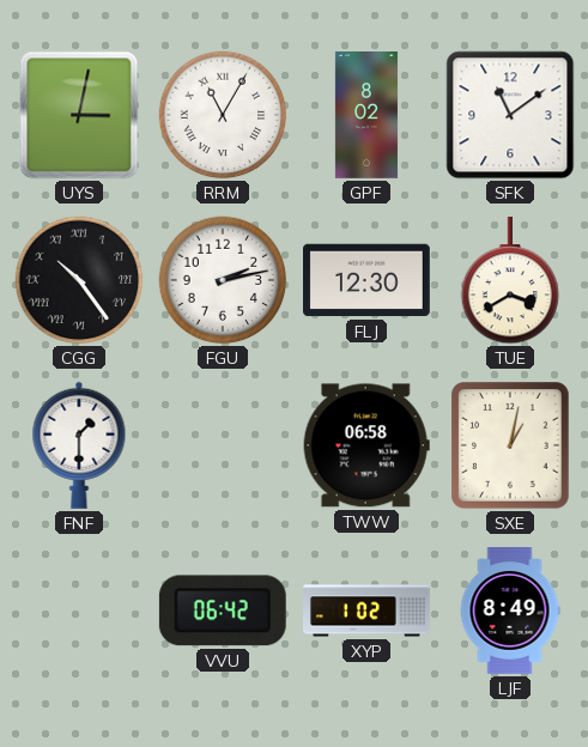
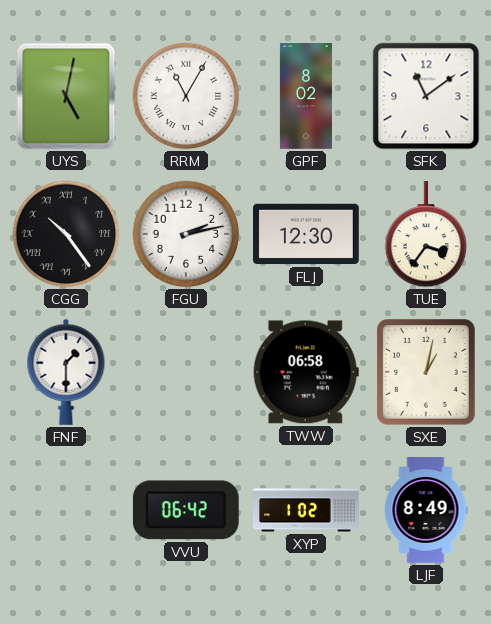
UYS: 3:02 -> 5:02
TUE: 3:40 -> 3:36
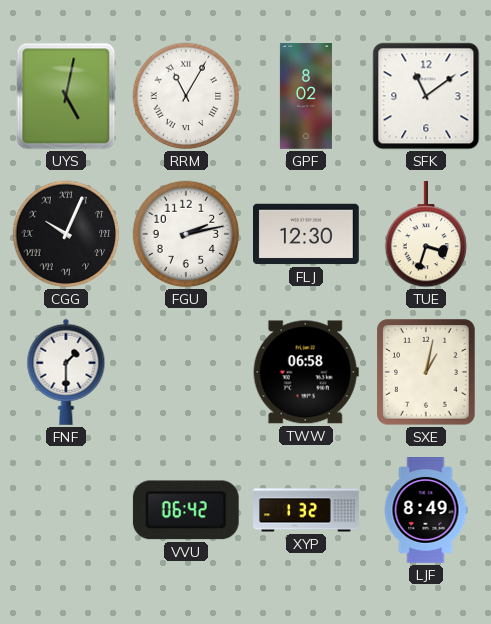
CGG: 10:24 -> 10:04
TUE: 3:36 -> 3:33
XYP: 1:02 -> 1:32
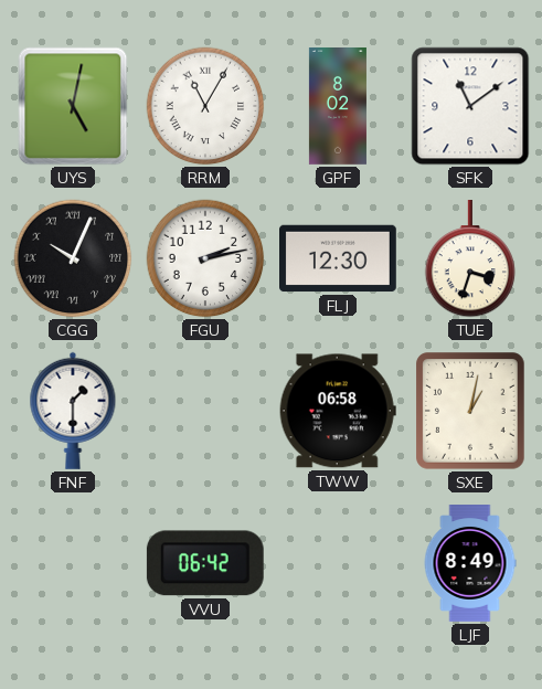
XYP: 1:32 -> none
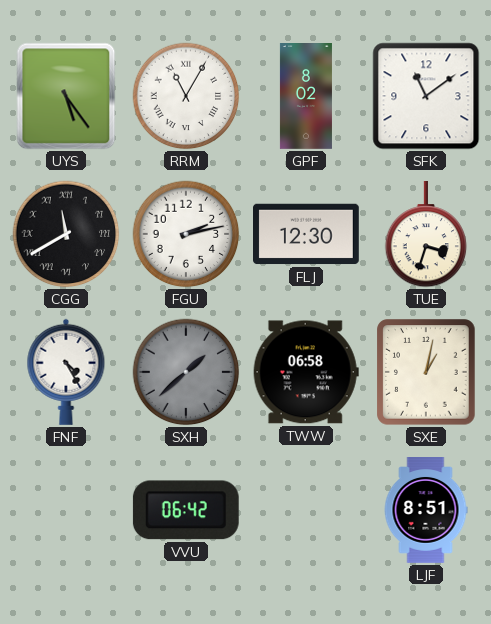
UYS: 5:02 -> 5:24
CGG: 10:04 -> 11:40
FNF: 1:30 -> 4:25
SXH: none -> 1:38
LJF: 8:49 -> 8:51
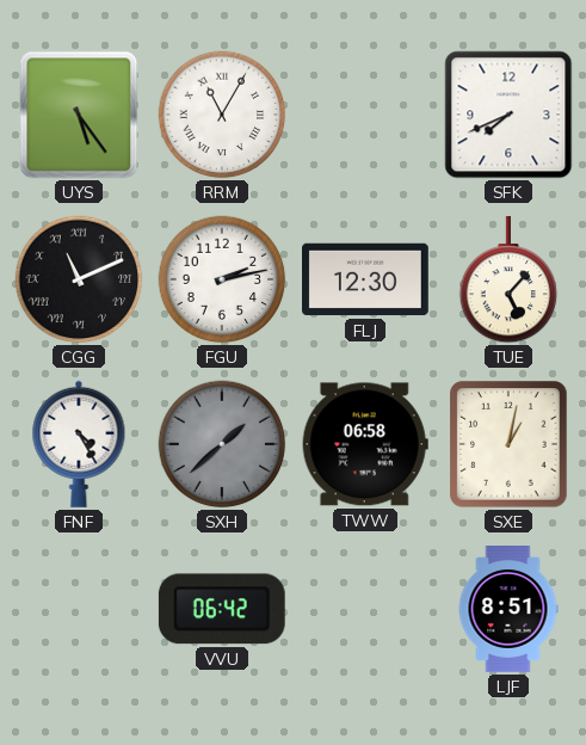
GPF: 8:02 -> none
SFK: 11:09 -> 7:41
CGG: 11:40 -> 11:11
TUE: 3:33 -> 5:07
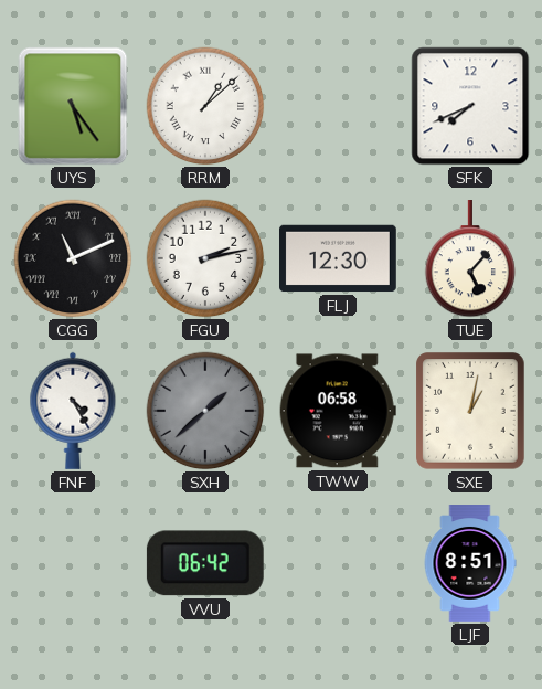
RRM: 11:05 -> 1:08
